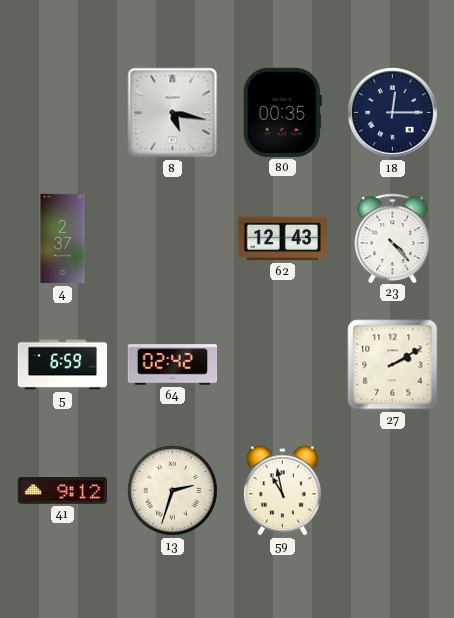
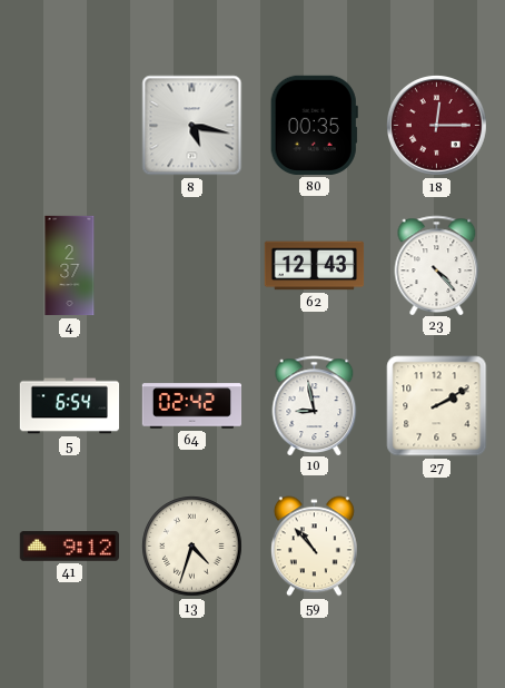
18 dial: navy -> burgundy
5: 6:59 -> 6:54
10: none -> 8:58
13: 2:33 -> 4:33
59: 10:58 -> 10:53
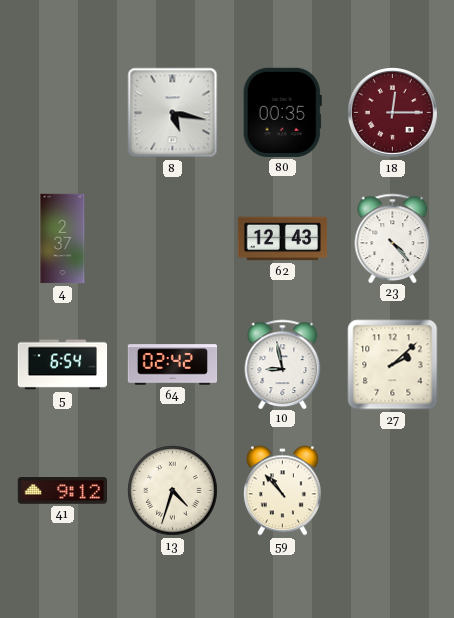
27: 2:10 -> 2:08
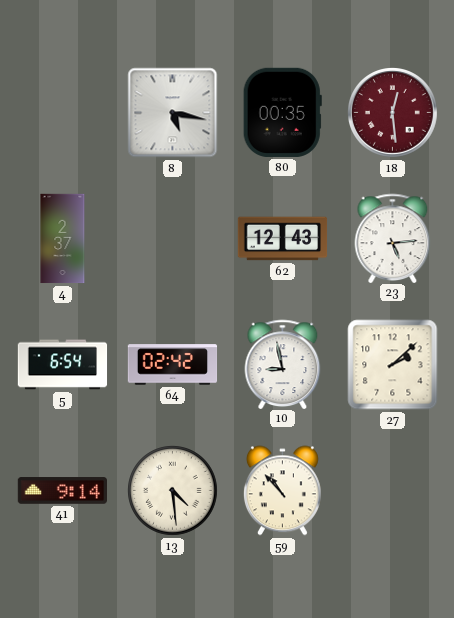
18: 12:15 -> 12:29
23: 4:23 -> 5:14
41: 9:12 -> 9:14
13: 4:33 -> 4:29
